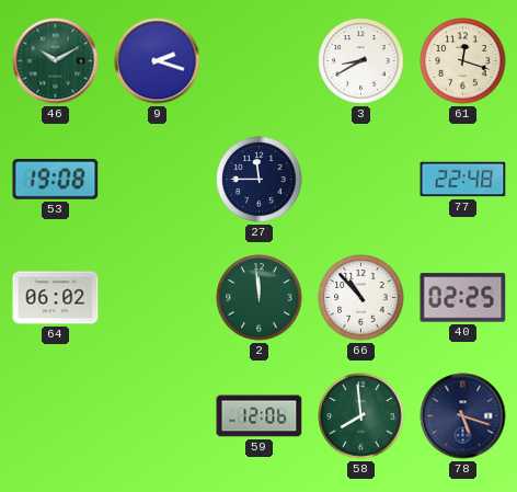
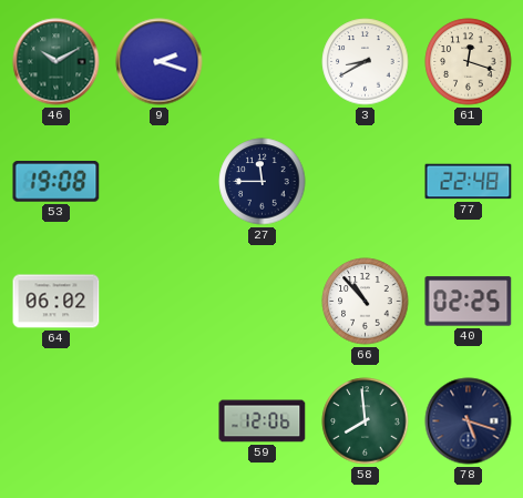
2: 11:59 -> none
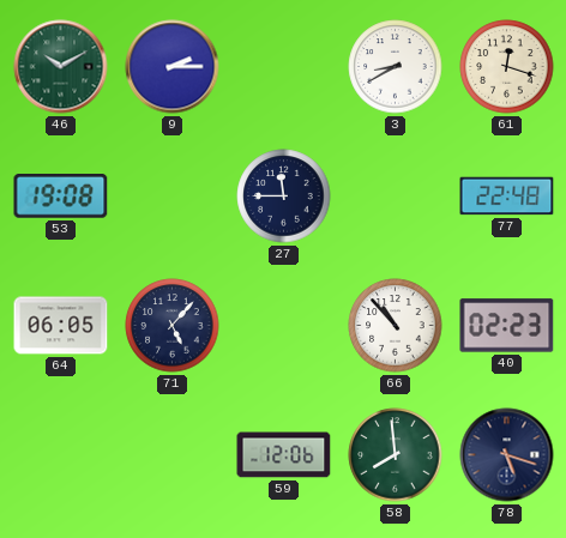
9: 2:18 -> 2:15
64: 06:02 -> 06:05
71: none -> 5:07
40: 02:25 -> 02:23
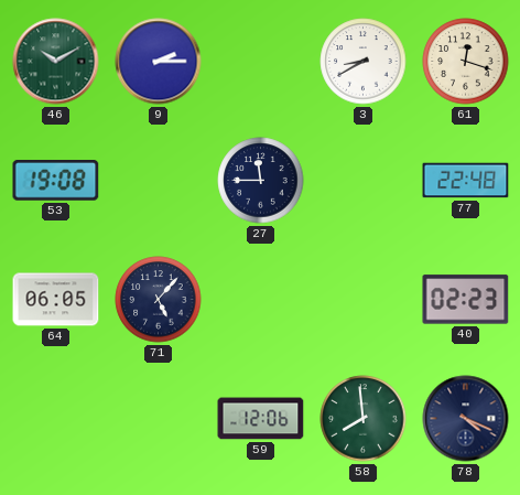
66: 10:53 -> none
78: 5:18 -> 4:19
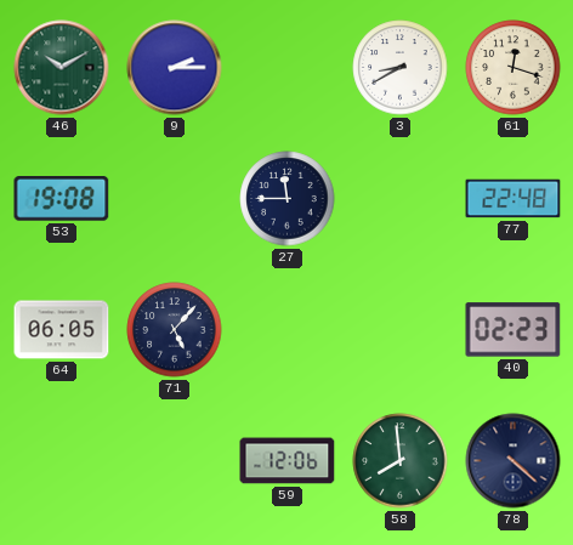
78: 4:19 -> 4:22
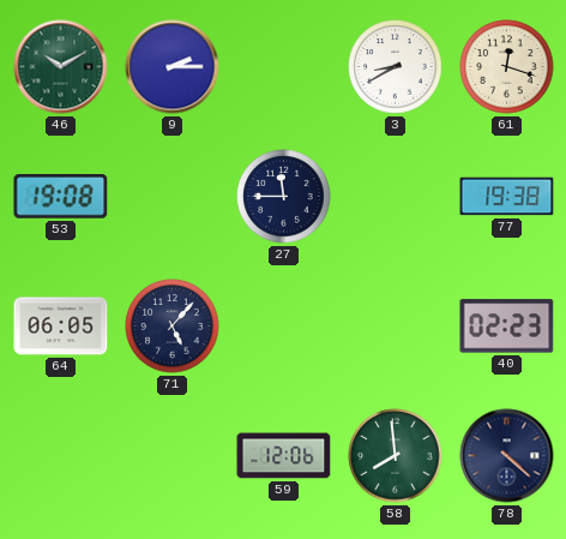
77: 22:48 -> 19:38
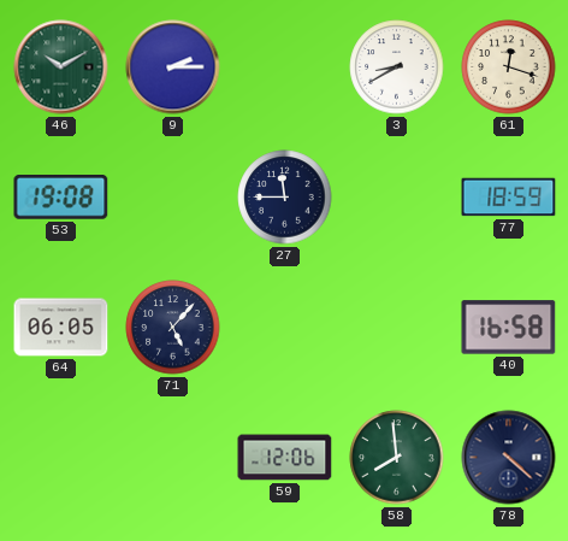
77: 19:38 -> 18:59
40: 02:23 -> 16:58
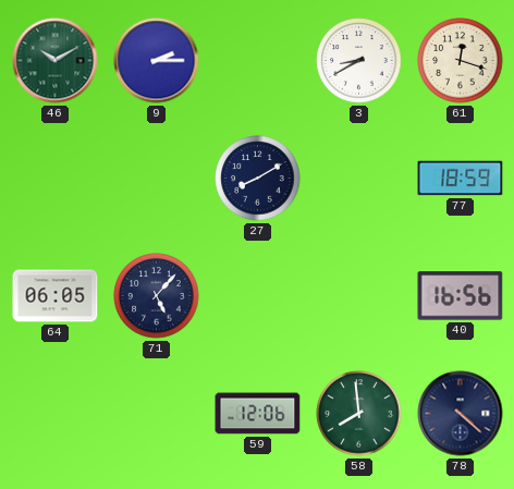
53: 19:08 -> none
27: 11:45 -> 8:10
40: 16:58 -> 16:56
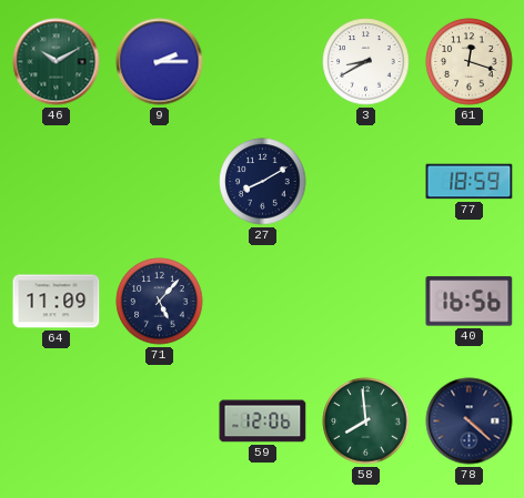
64: 06:05 -> 11:09
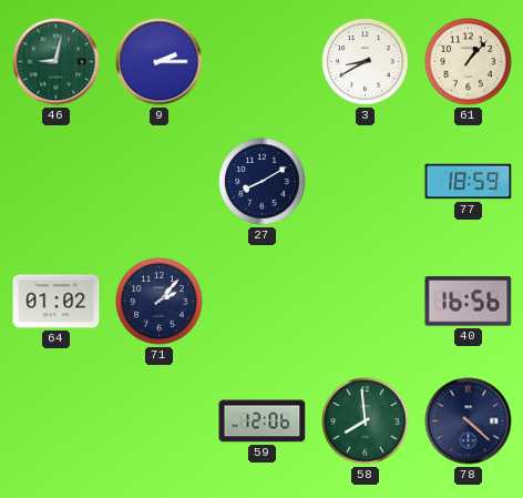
46: 10:10 -> 9:02
61: 12:18 -> 1:07
64: 11:09 -> 01:02
71: 5:07 -> 2:07
